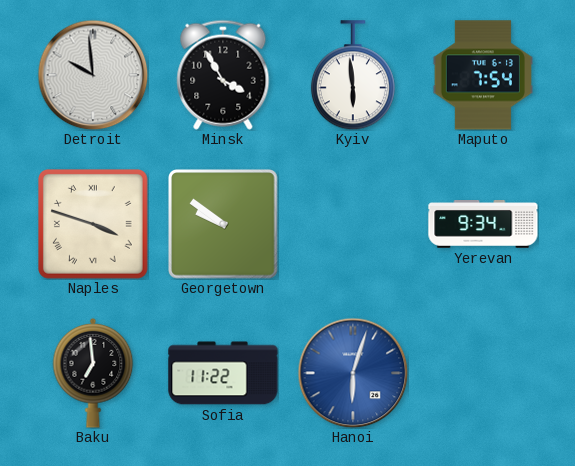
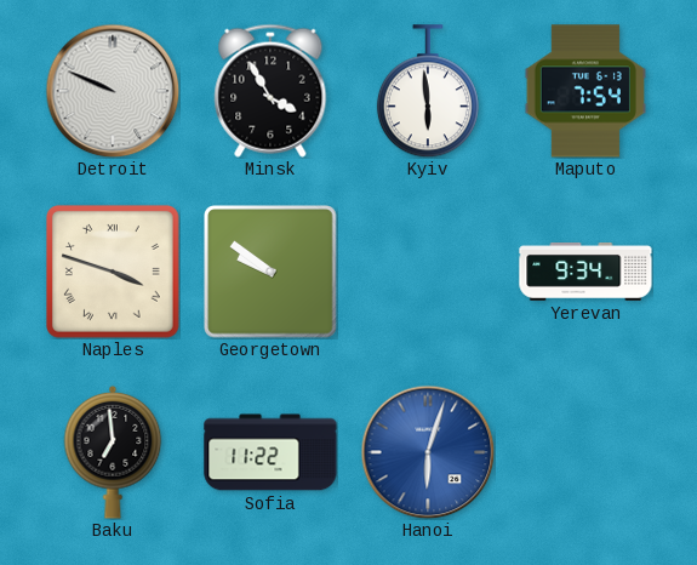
Detroit: 9:59 -> 9:49
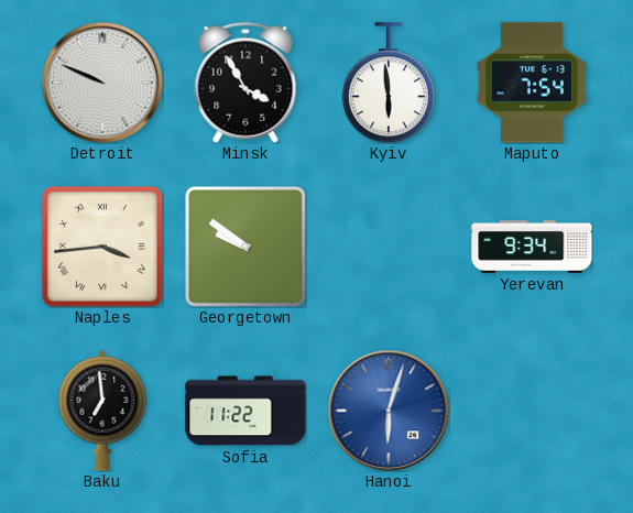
Naples: 3:48 -> 3:44
